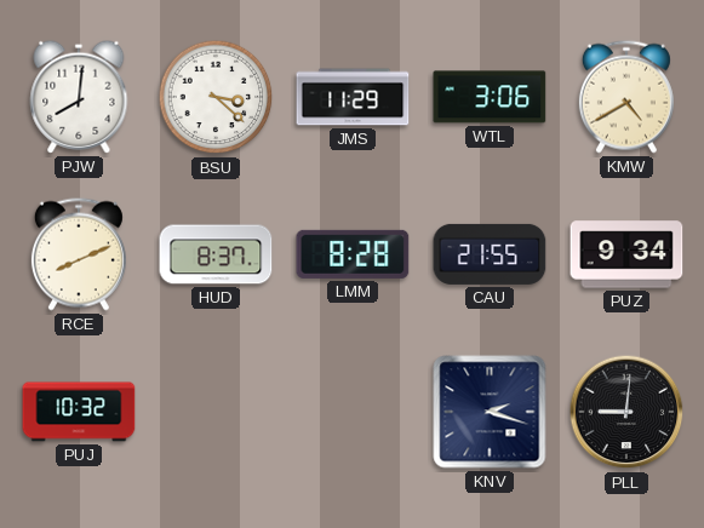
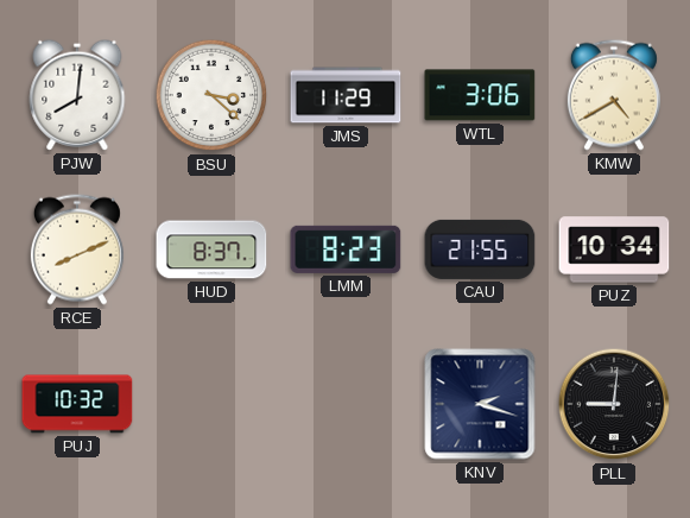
LMM: 8:28 -> 8:23
PUZ: 9:34 -> 10:34
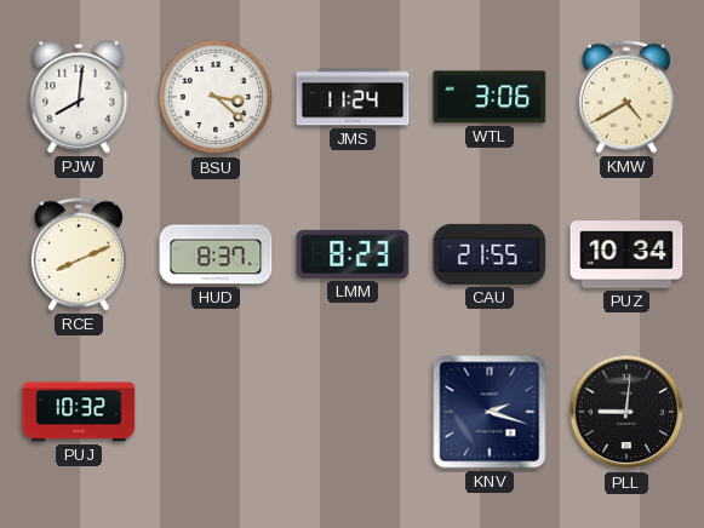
JMS: 11:29 -> 11:24
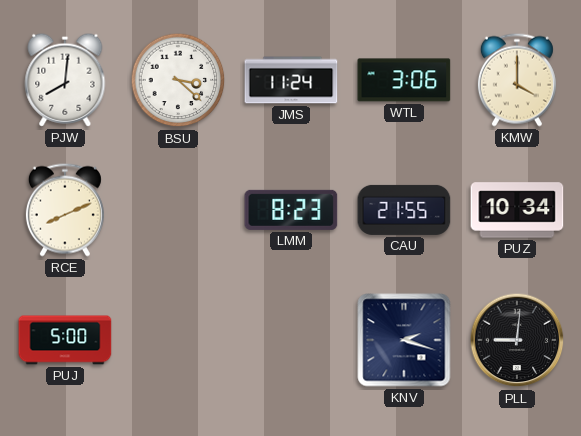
KMW: 4:40 -> 4:00
HUD: 8:37 -> none
PUJ: 10:32 -> 5:00
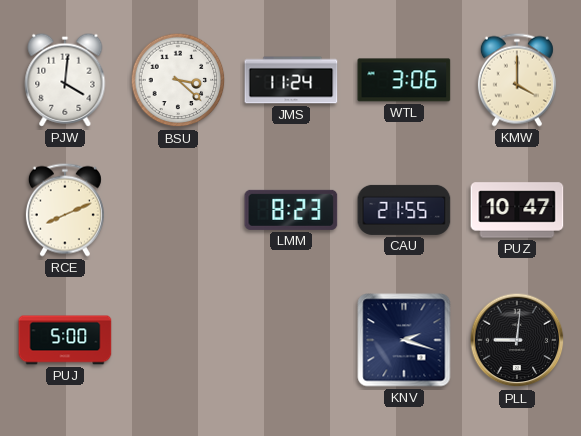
PJW: 8:01 -> 4:01
PUZ: 10:34 -> 10:47
